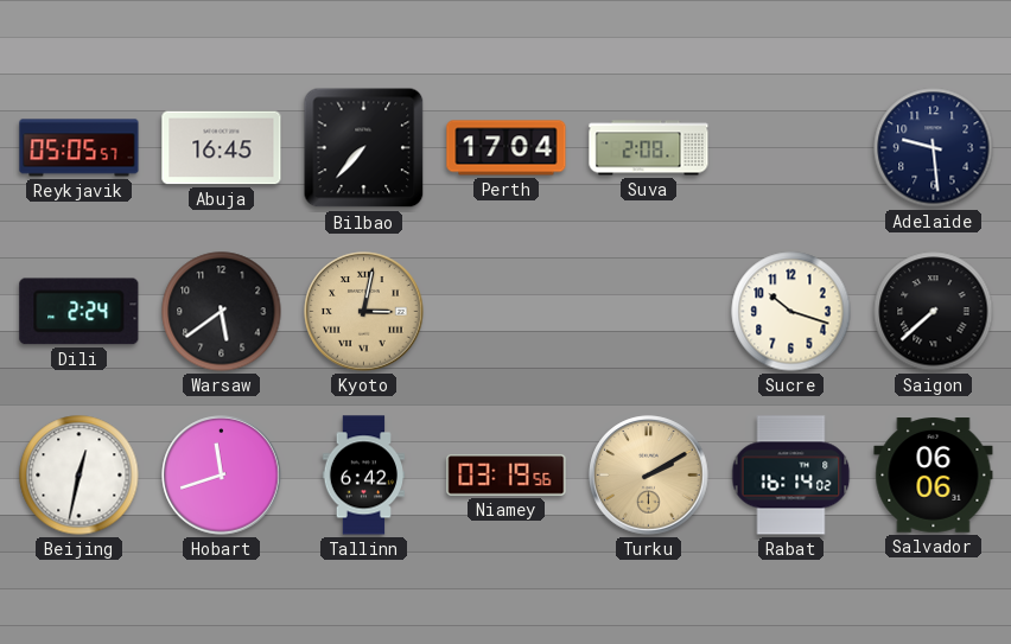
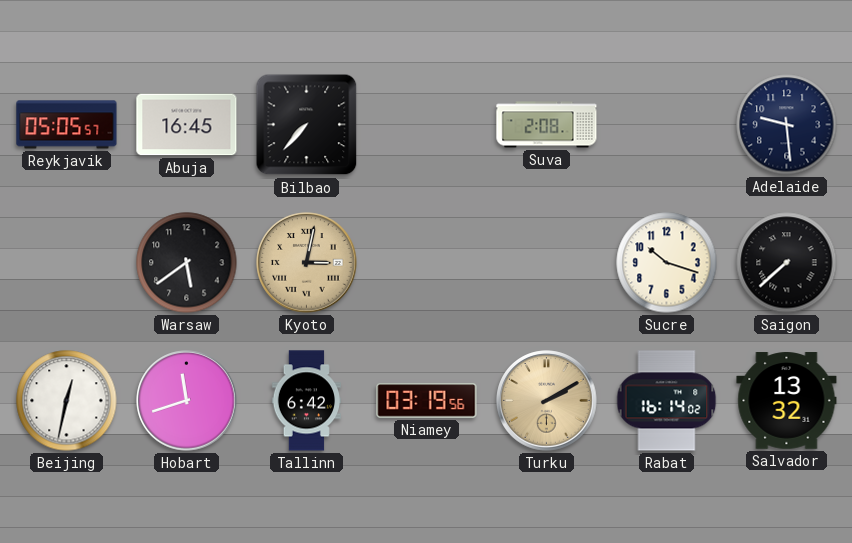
Perth: 17:04 -> none
Dili: 2:24 -> none
Salvador: 06:06 -> 13:32
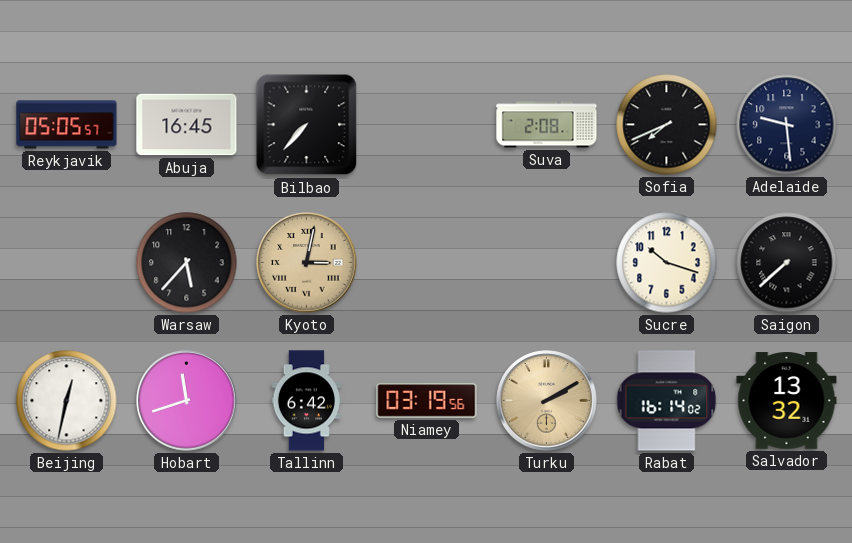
Sofia: none -> 7:41
Warsaw: 5:39 -> 5:37
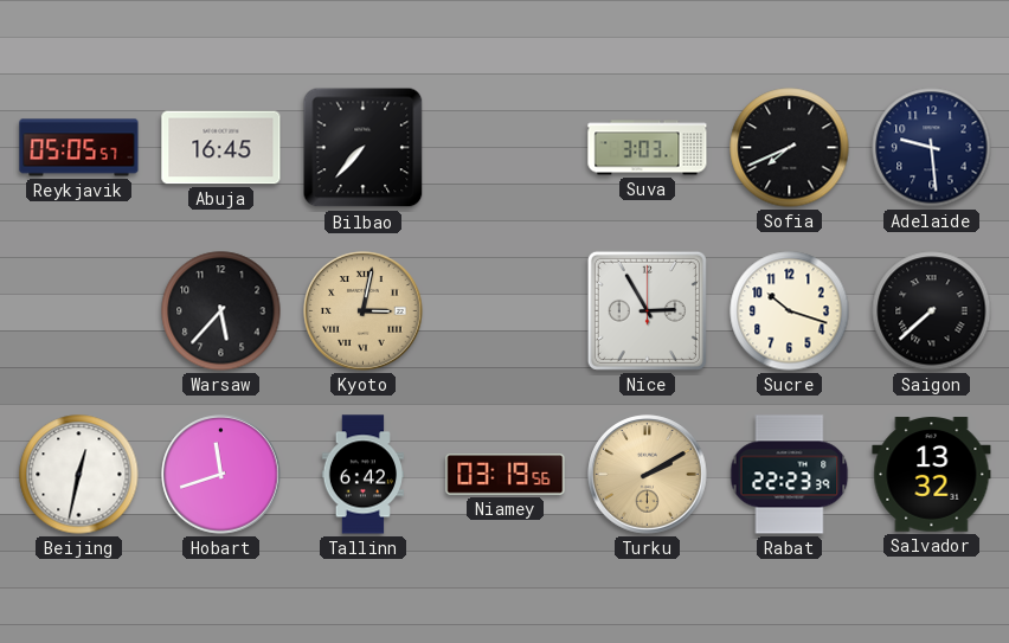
Suva: 2:08 -> 3:03
Nice: none -> 2:55
Rabat: 16:14 -> 22:23
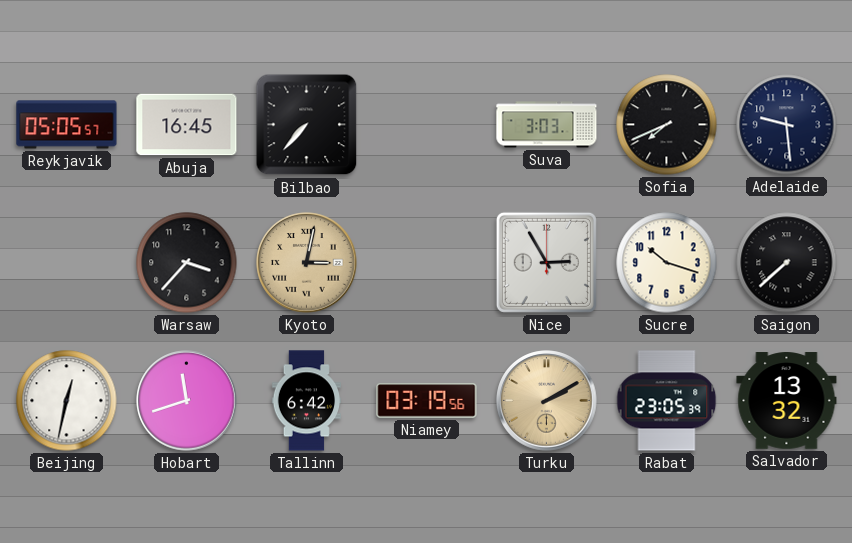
Warsaw: 5:37 -> 3:37
Rabat: 22:23 -> 23:05
